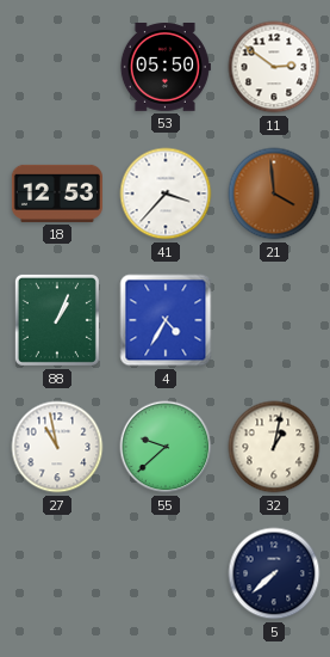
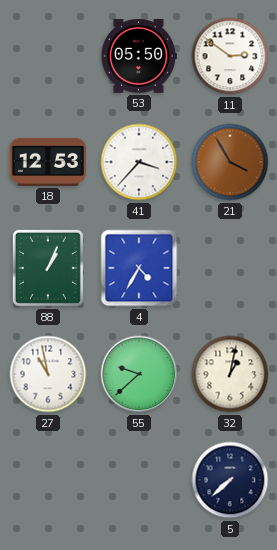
21: 3:59 -> 3:55
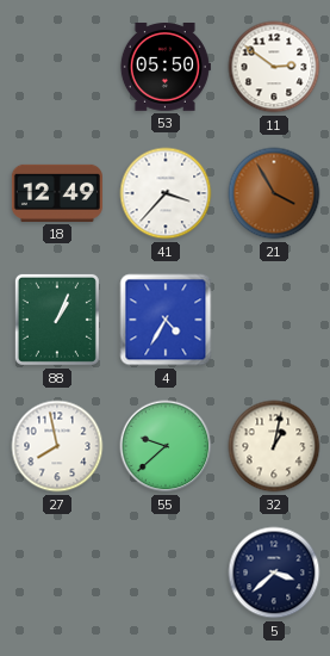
18: 12:53 -> 12:49
27: 10:58 -> 7:58
5: 7:38 -> 3:38
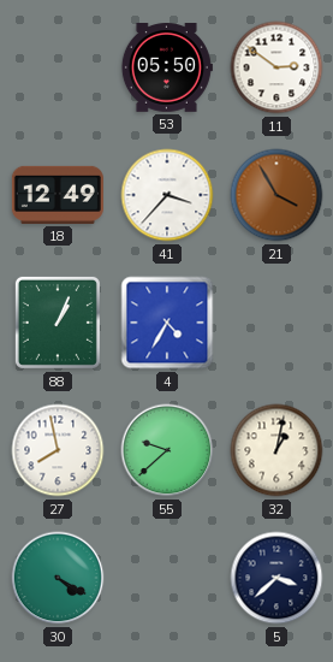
30: none -> 4:20
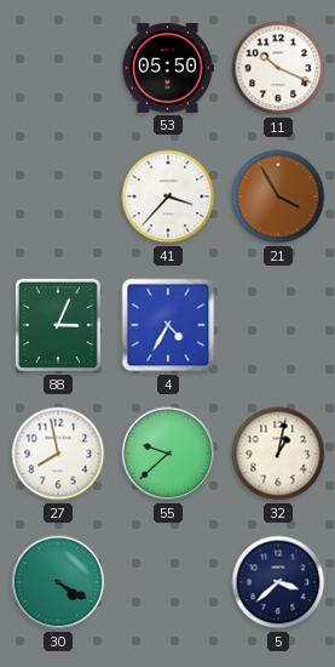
11: 2:51 -> 10:19
18: 12:49 -> none
88: 1:04 -> 3:04
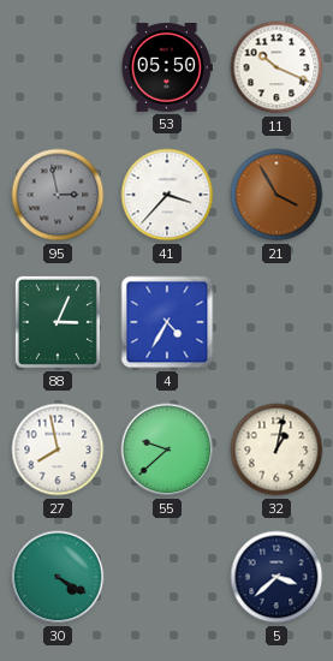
95: none -> 2:58
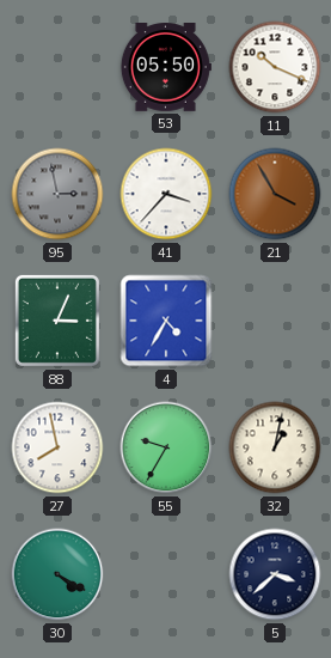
55: 9:38 -> 9:35
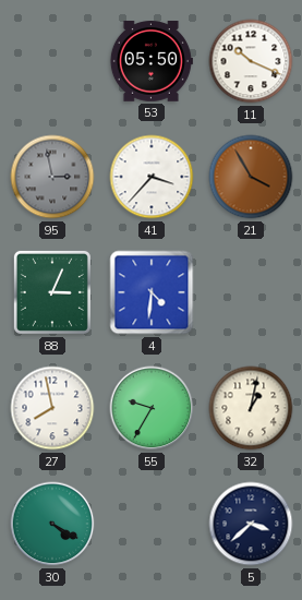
4: 4:35 -> 4:31
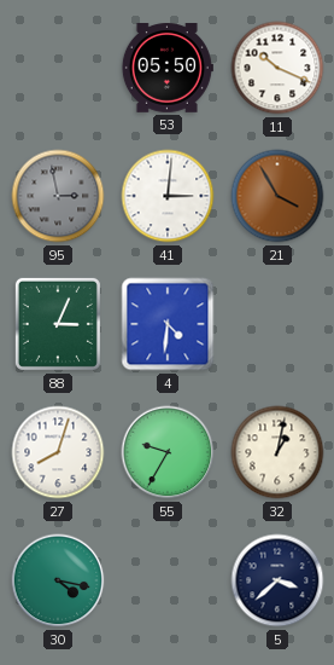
41: 3:37 -> 3:01
27: 7:58 -> 8:03
30: 4:20 -> 4:17
